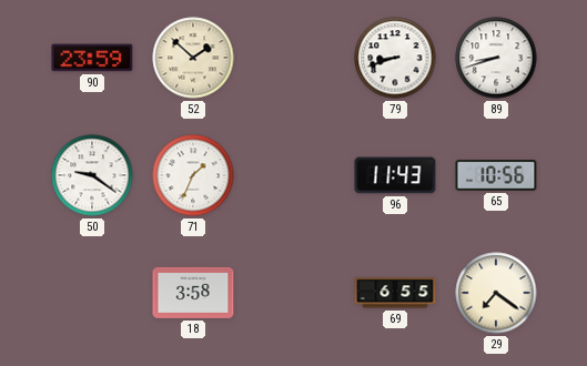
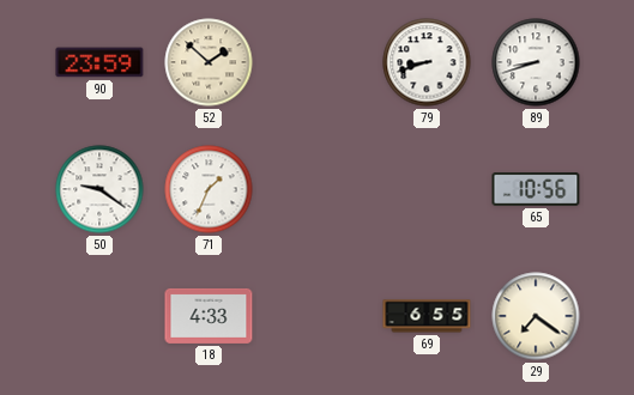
96: 11:43 -> none
18: 3:58 -> 4:33
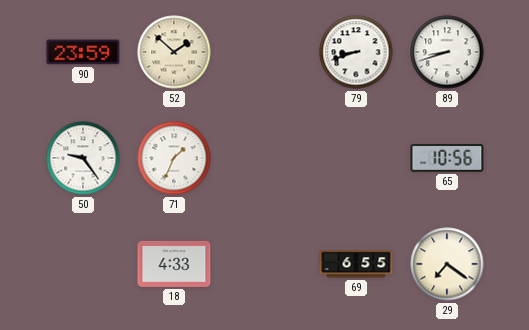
50: 9:21 -> 9:24
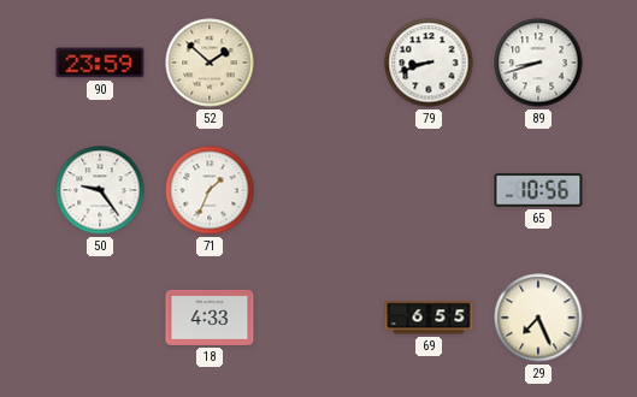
29: 7:21 -> 7:26
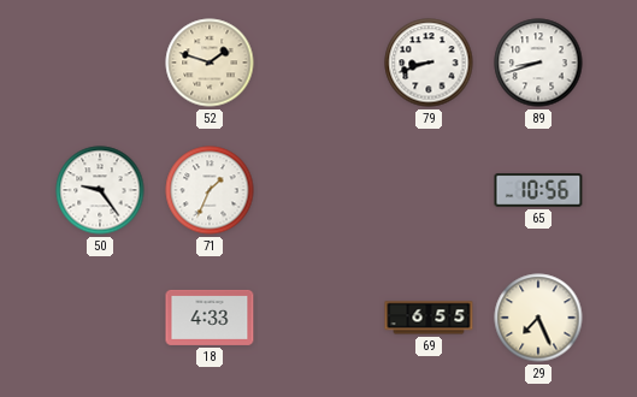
90: 23:59 -> none
52: 1:52 -> 1:48
